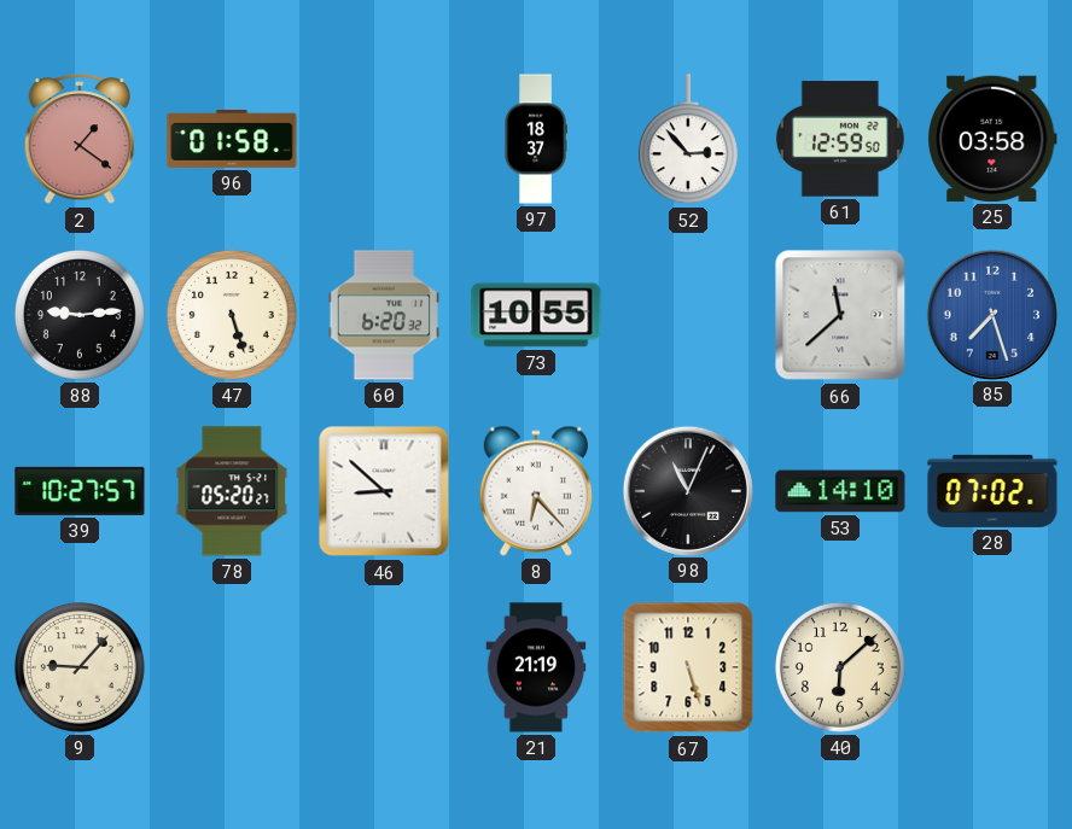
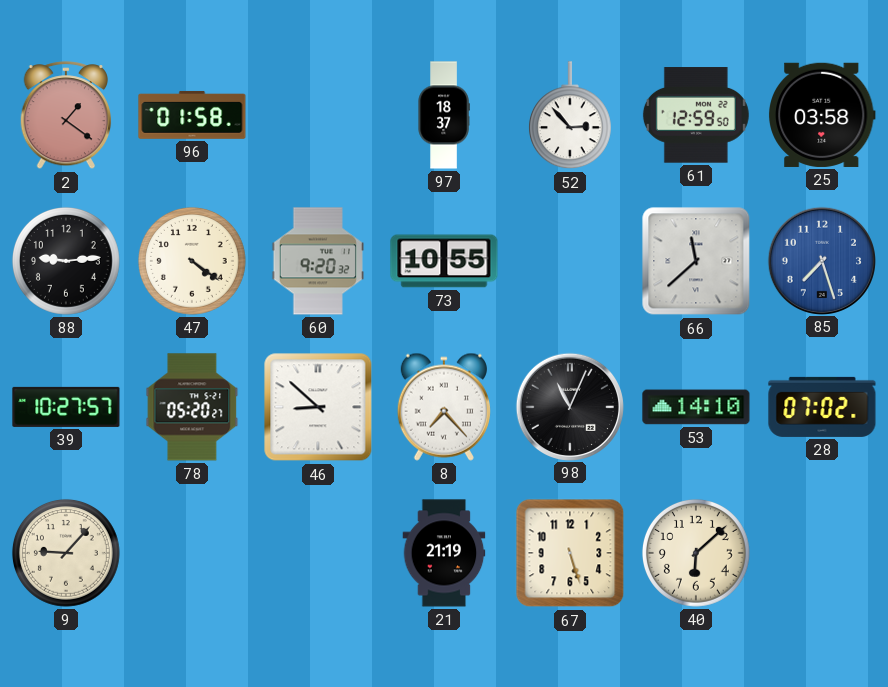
47: 5:27 -> 4:21
60: 6:20 -> 9:20
8: 6:23 -> 7:23
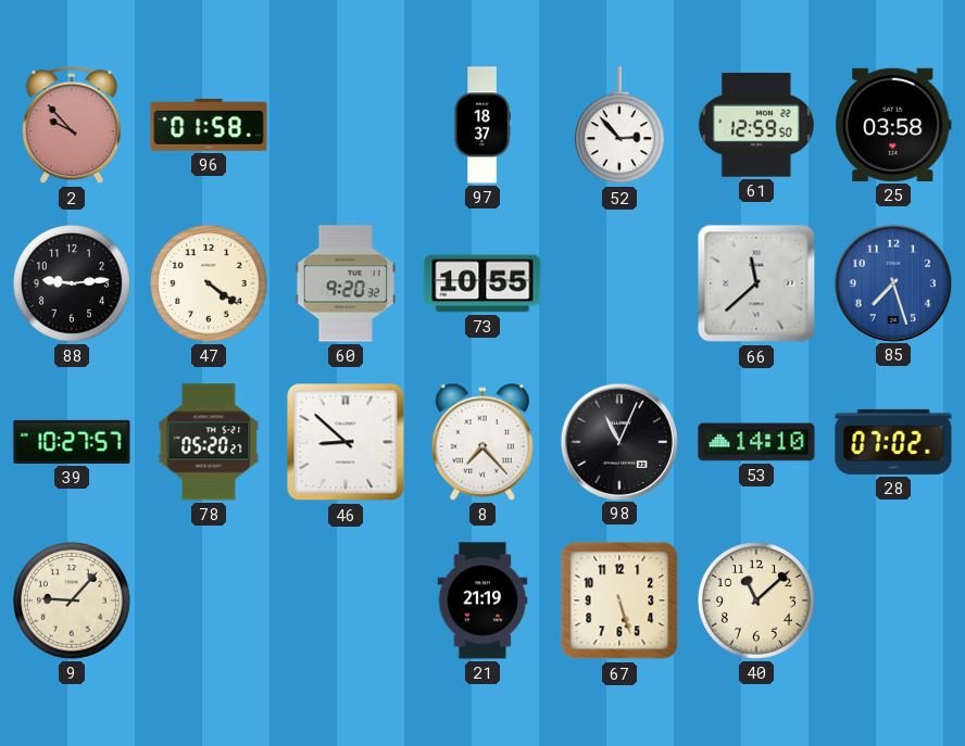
2: 1:21 -> 9:53
40: 6:08 -> 11:08
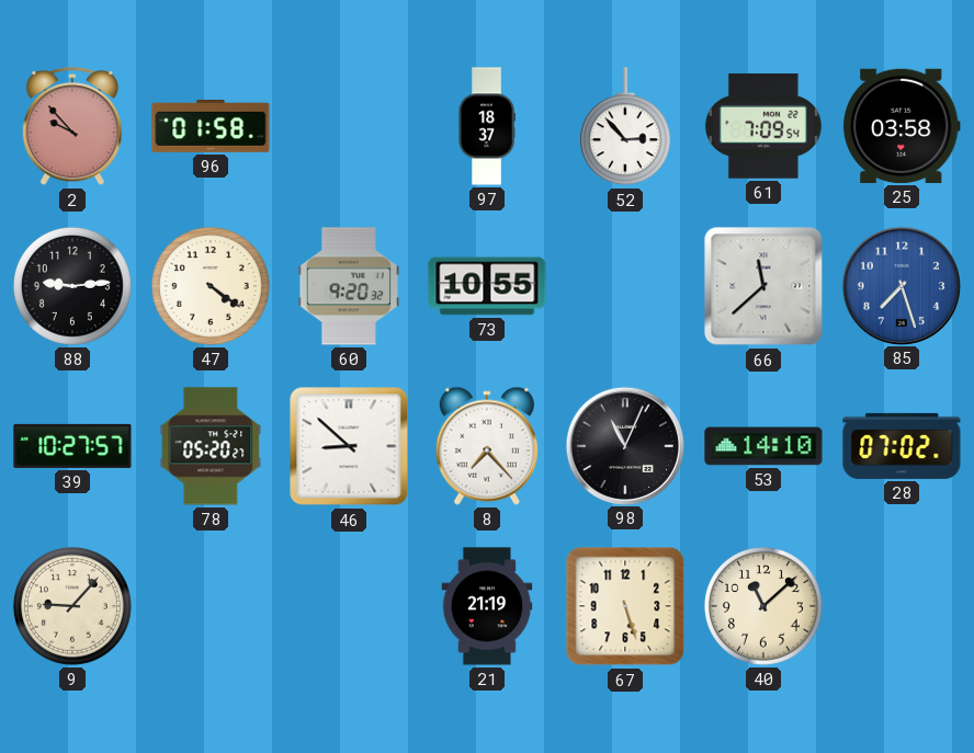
61: 12:59 -> 7:09
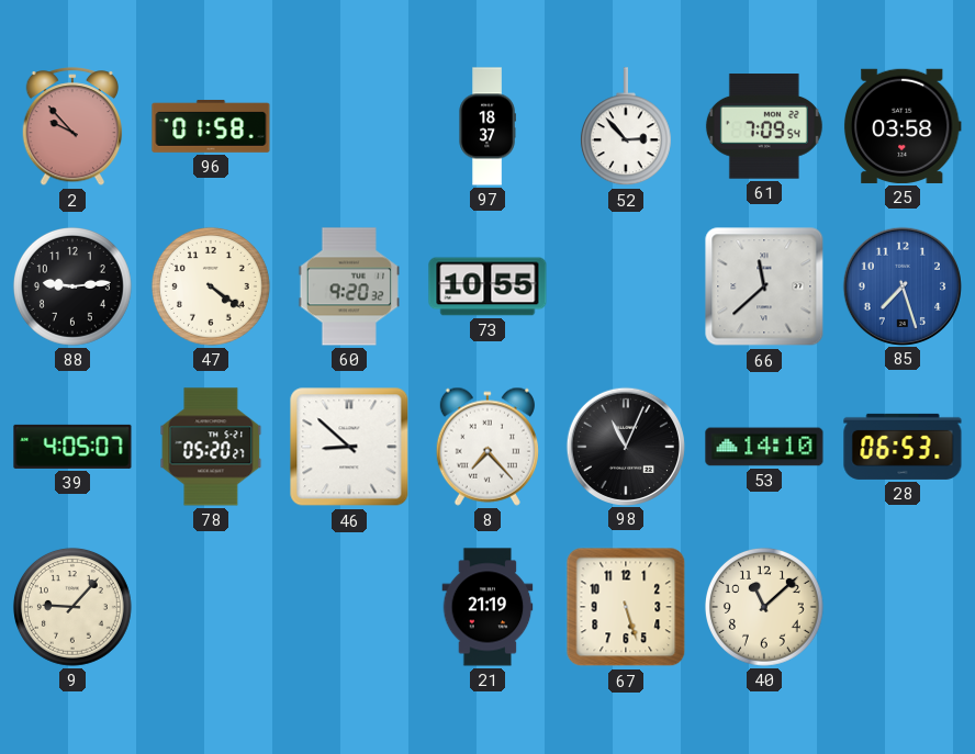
39: 10:27 -> 4:05
28: 07:02 -> 06:53
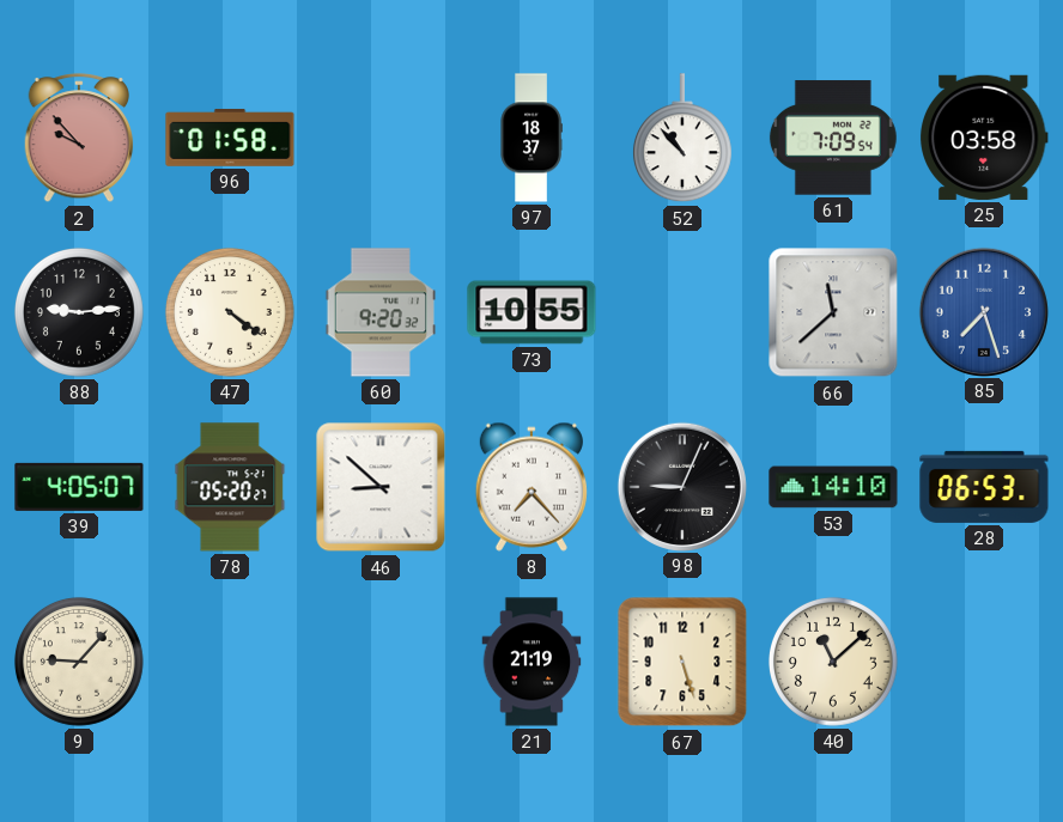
52: 2:53 -> 10:53
98: 11:04 -> 9:04
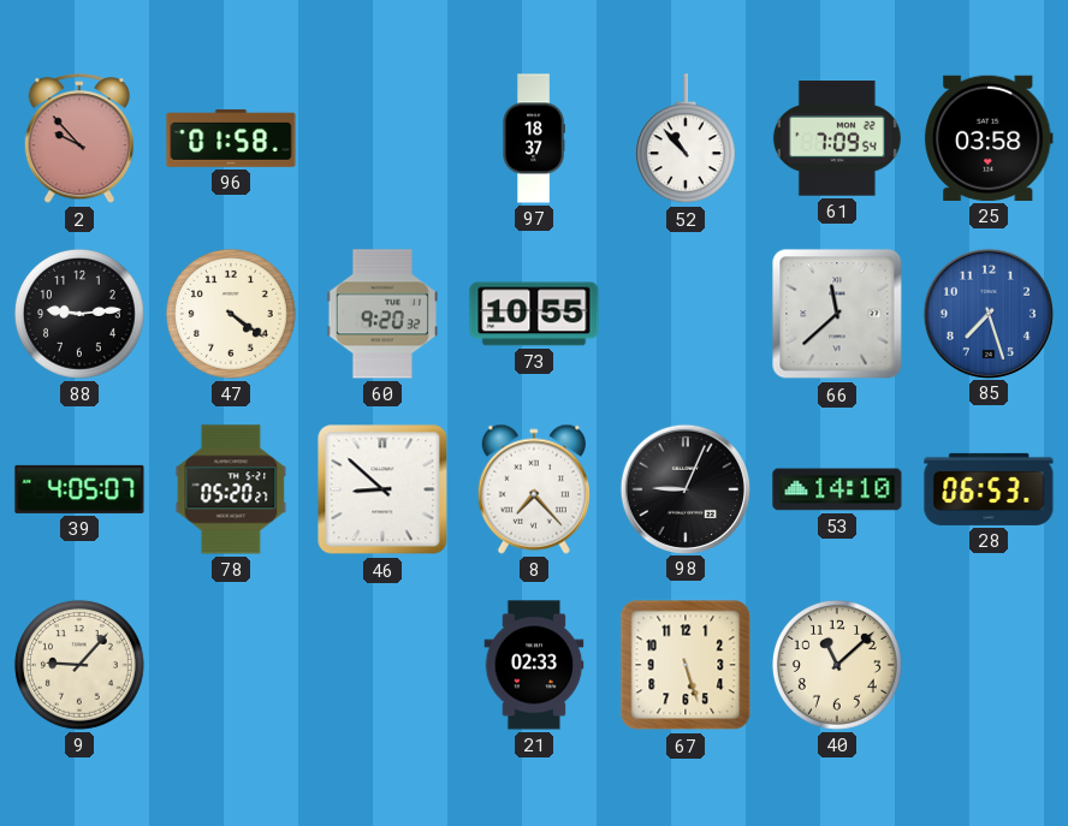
21: 21:19 -> 02:33
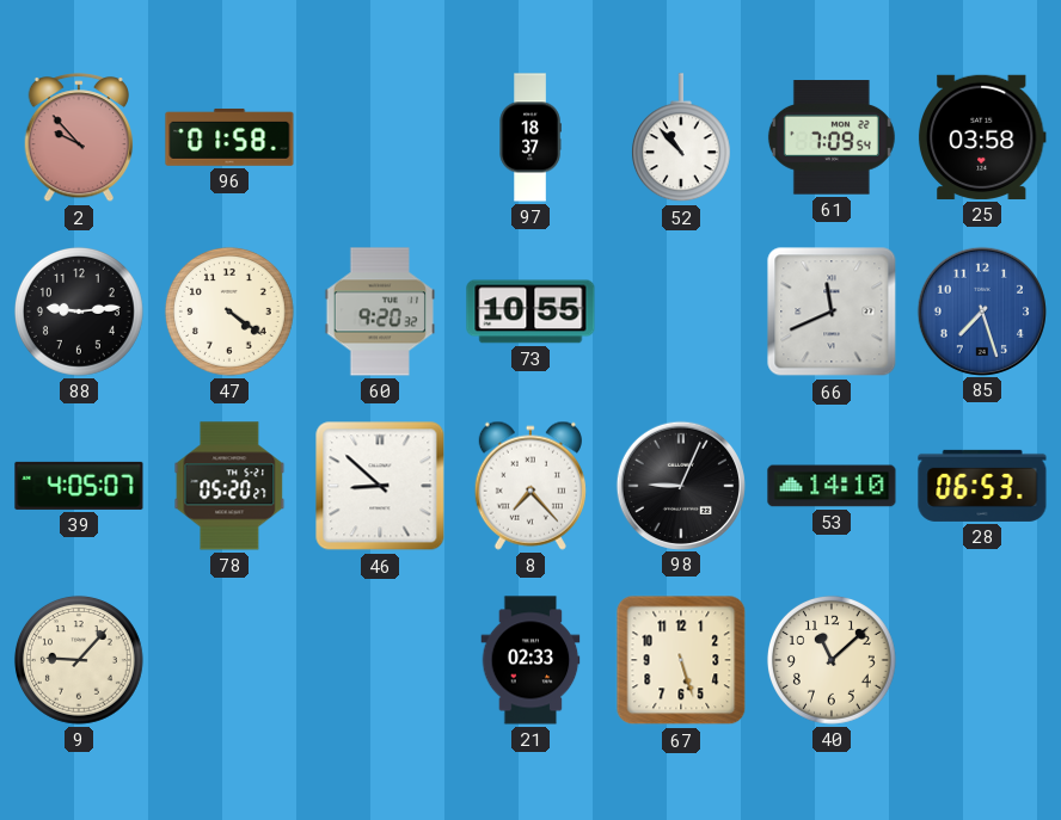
66: 11:38 -> 11:41
